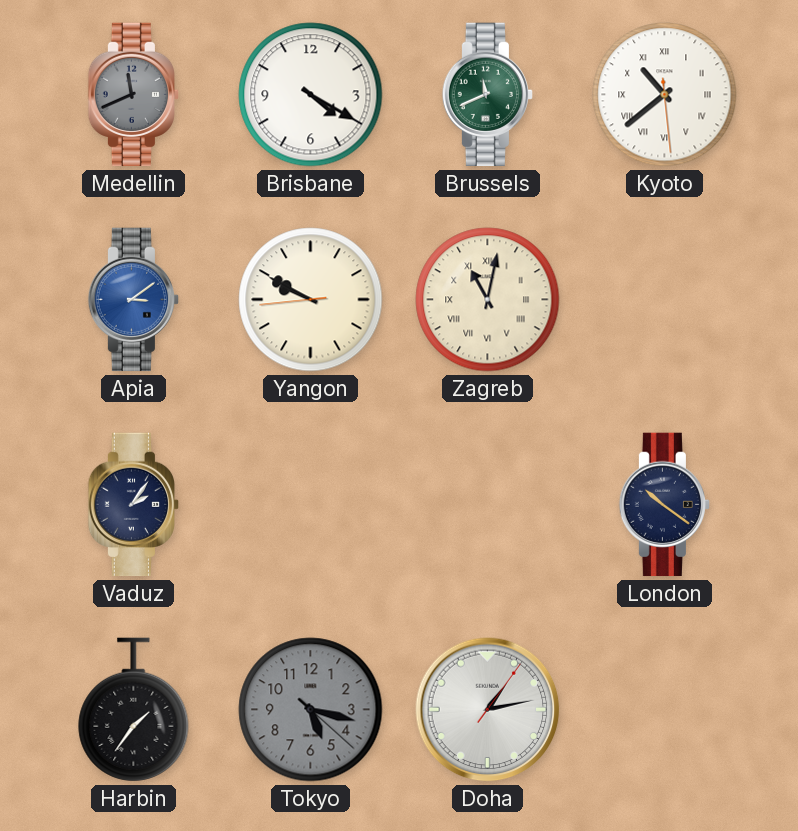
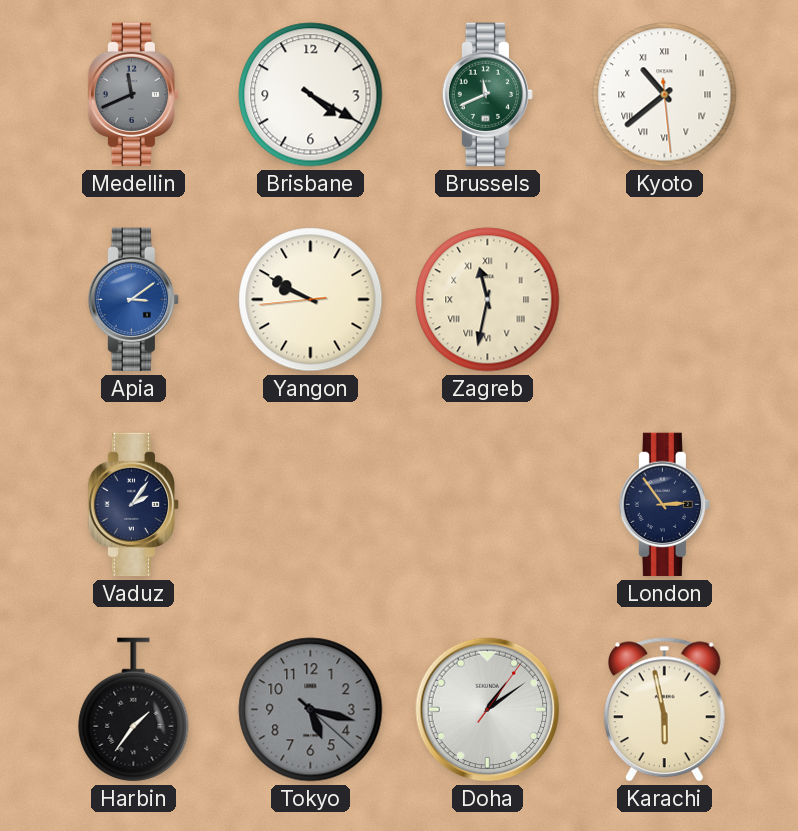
Zagreb: 11:02 -> 11:32
London: 10:21 -> 2:54
Doha: 1:13 -> 1:09
Karachi: none -> 5:58
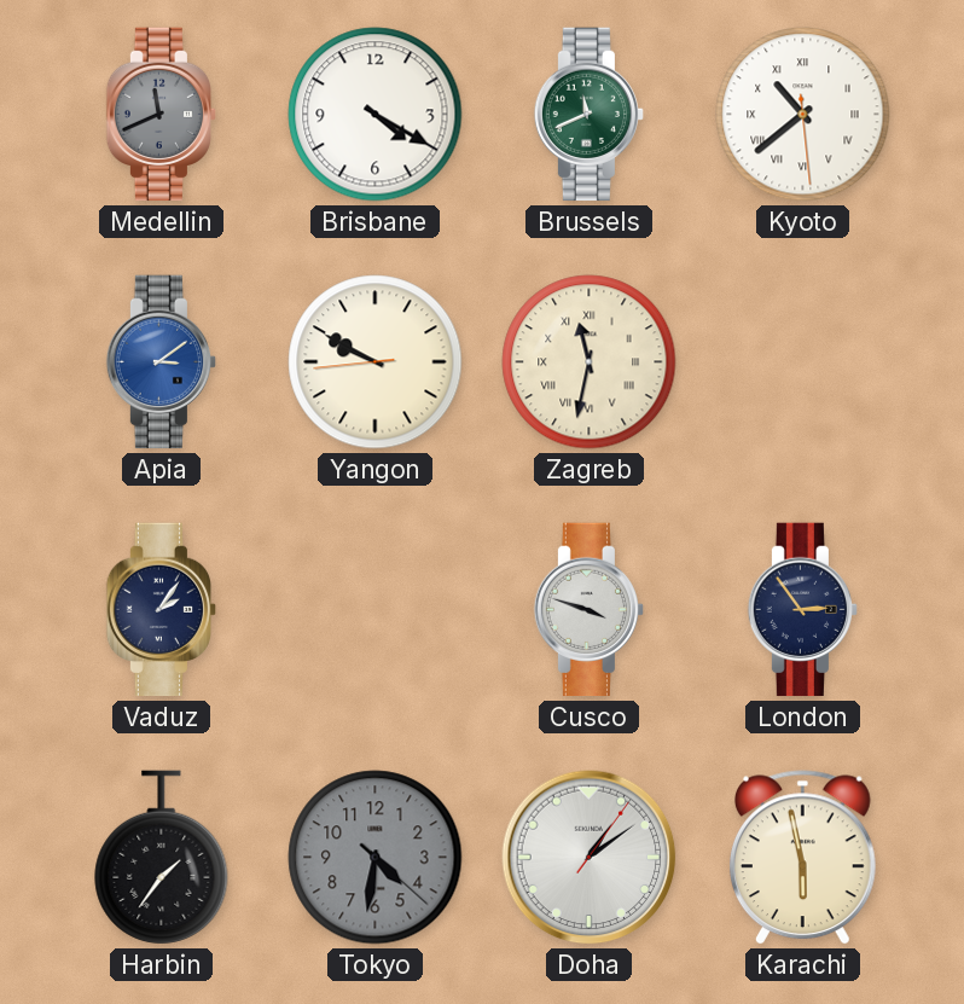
Cusco: none -> 3:48
Tokyo: 5:17 -> 4:31
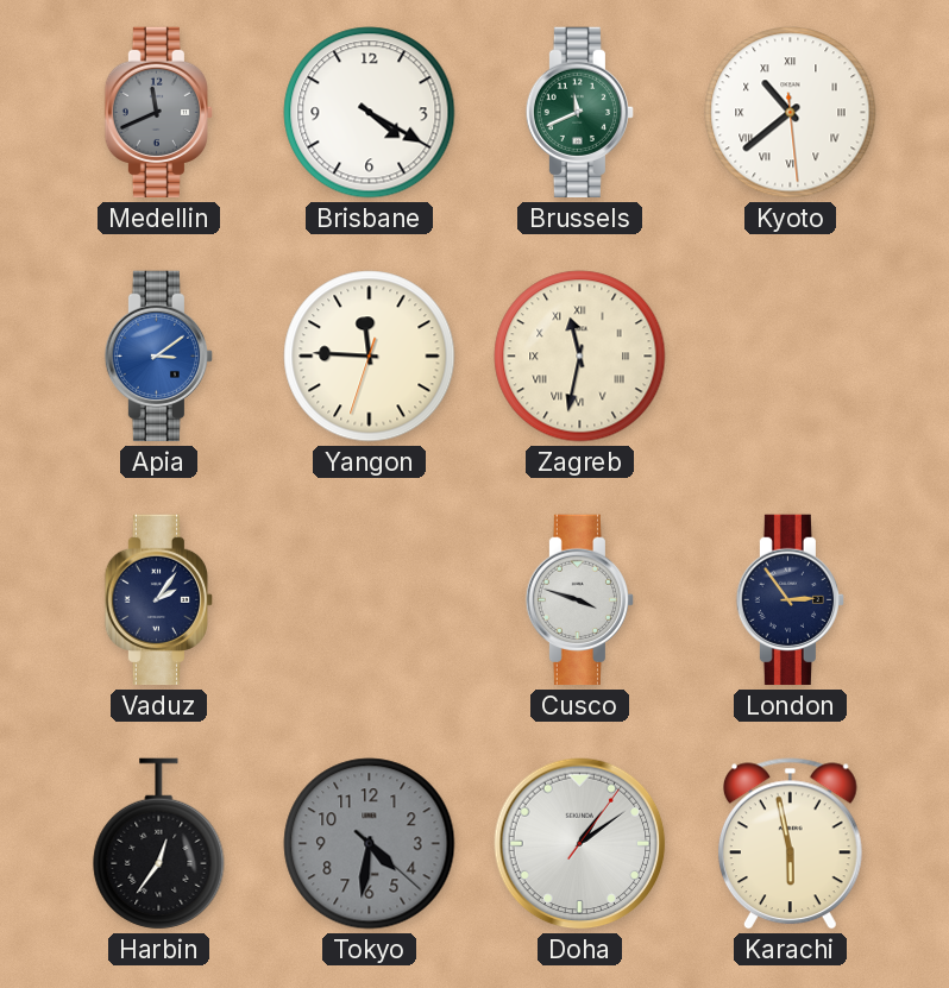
Yangon: 9:49 -> 11:45
Harbin: 1:36 -> 12:36
